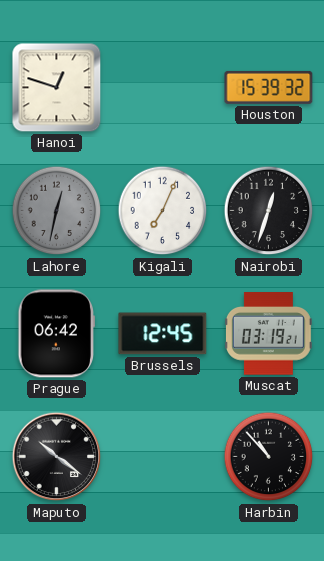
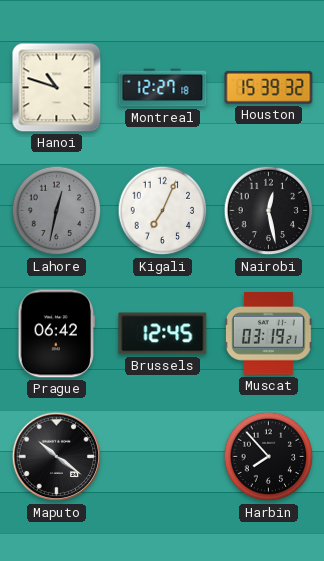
Hanoi: 12:48 -> 10:48
Montreal: none -> 12:27
Nairobi: 12:33 -> 12:28
Harbin: 10:53 -> 7:53
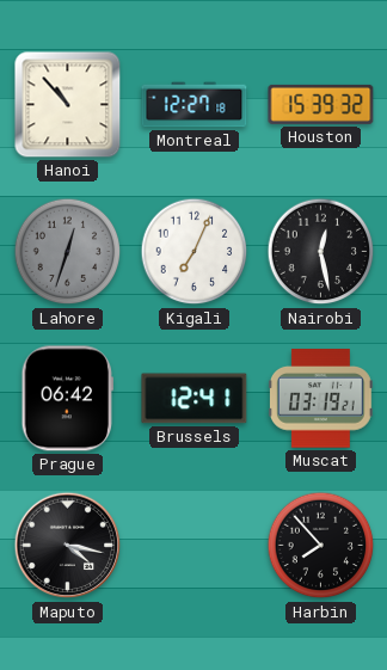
Hanoi: 10:48 -> 10:53
Lahore: 12:32 -> 12:33
Brussels: 12:45 -> 12:41
Maputo: 10:21 -> 4:17
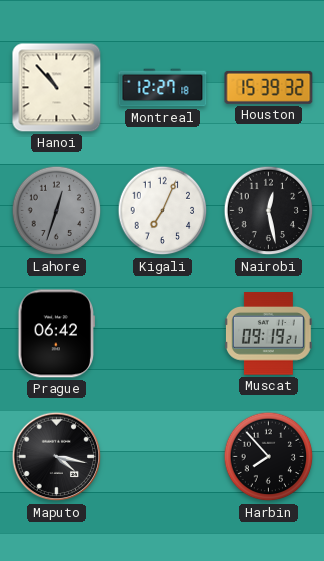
Brussels: 12:41 -> none
Muscat: 03:19 -> 09:19
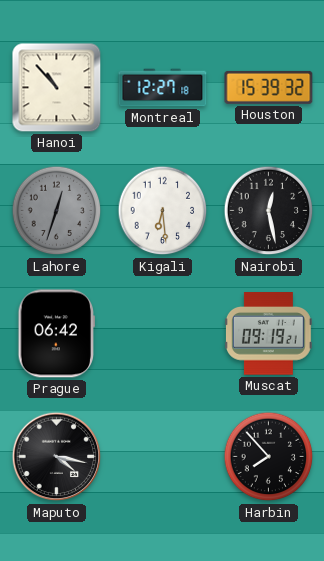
Kigali: 7:04 -> 6:29
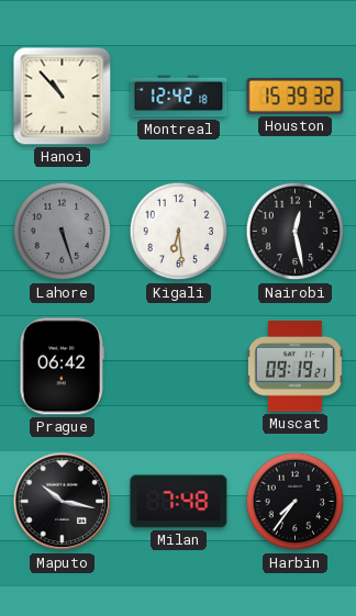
Montreal: 12:27 -> 12:42
Lahore: 12:33 -> 5:27
Maputo: 4:17 -> 10:17
Milan: none -> 7:48
Harbin: 7:53 -> 7:36
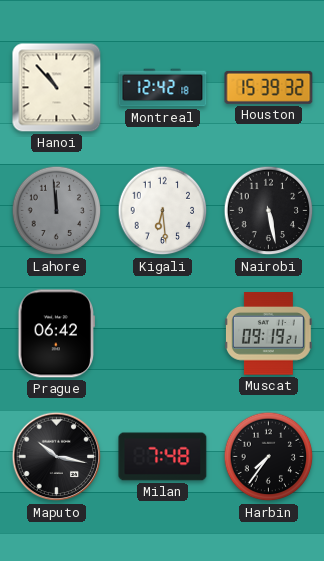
Lahore: 5:27 -> 11:59
Nairobi: 12:28 -> 5:28
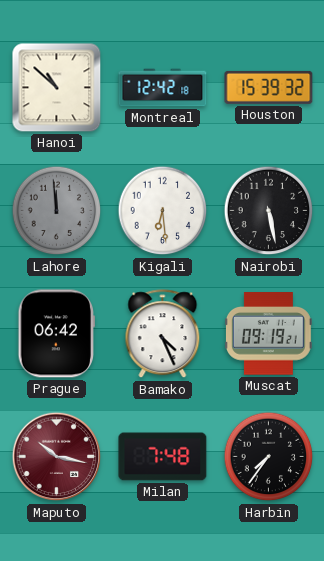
Hanoi: 10:53 -> 10:52
Bamako: none -> 4:26
Maputo dial: black -> burgundy
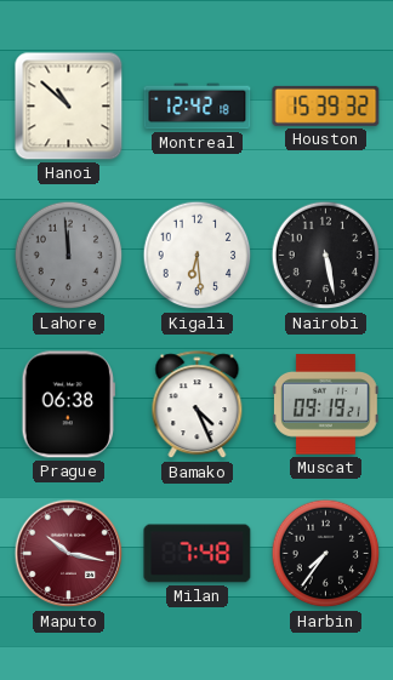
Prague: 06:42 -> 06:38
